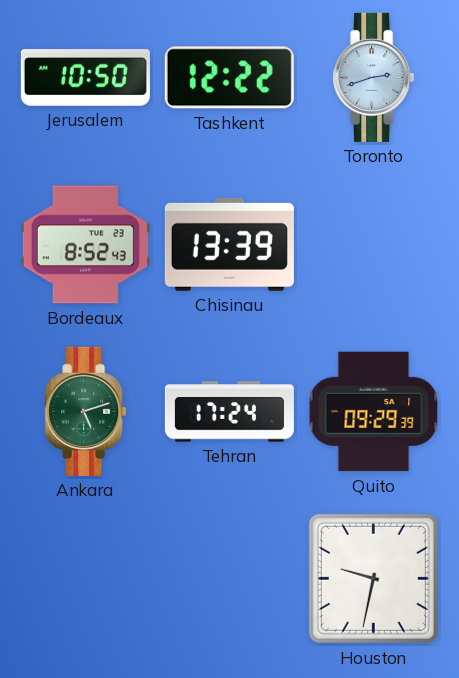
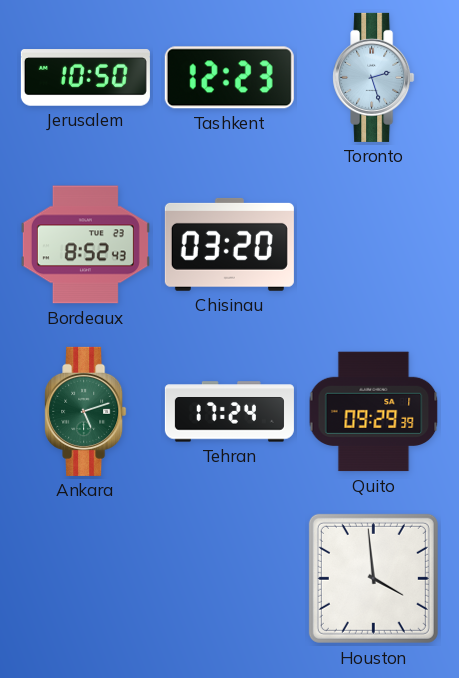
Tashkent: 12:22 -> 12:23
Toronto: 2:42 -> 2:27
Chisinau: 13:39 -> 03:20
Houston: 9:32 -> 3:59
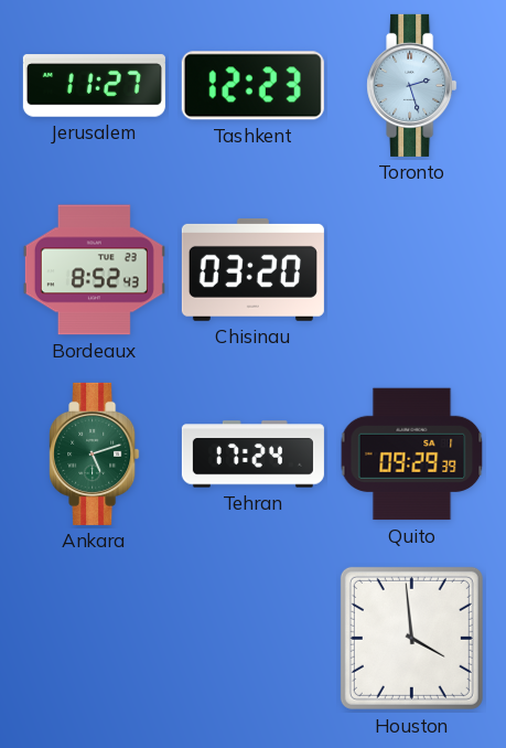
Jerusalem: 10:50 -> 11:27
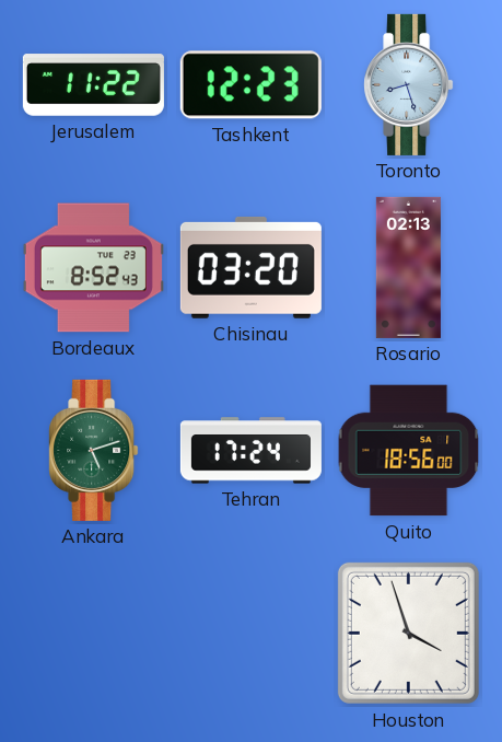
Jerusalem: 11:27 -> 11:22
Toronto: 2:27 -> 8:27
Rosario: none -> 02:13
Quito: 09:29 -> 18:56
Houston: 3:59 -> 3:57
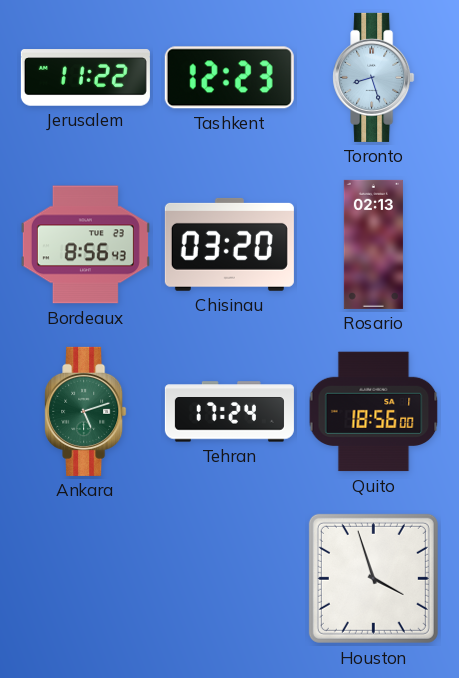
Bordeaux: 8:52 -> 8:56
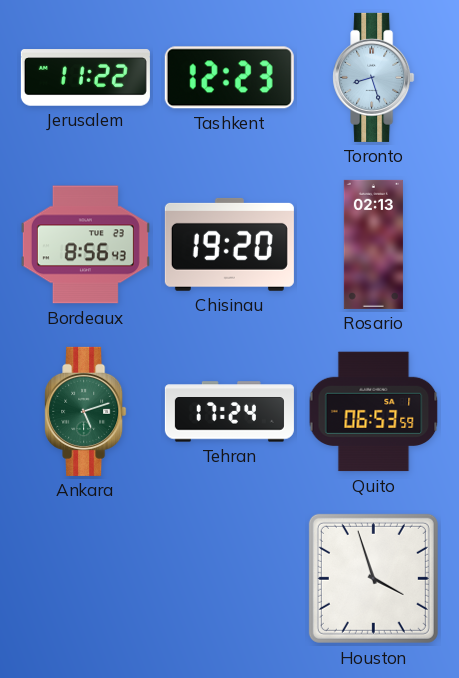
Chisinau: 03:20 -> 19:20
Quito: 18:56 -> 06:53
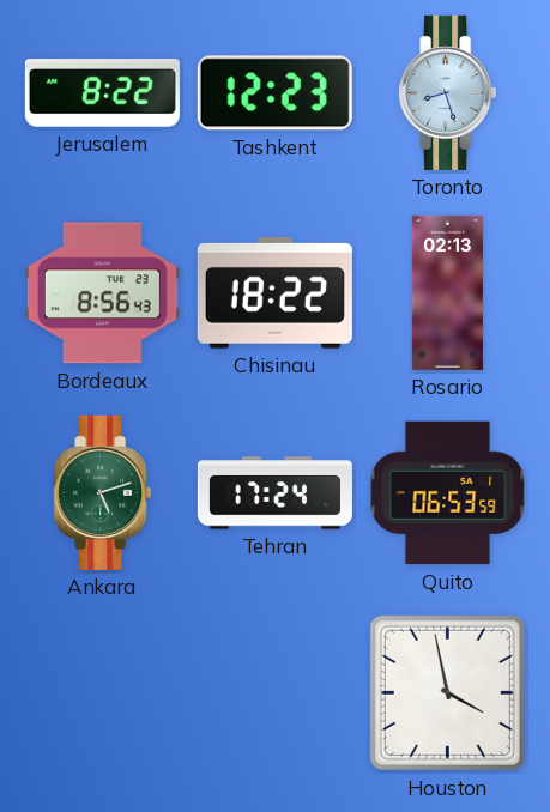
Jerusalem: 11:22 -> 8:22
Chisinau: 19:20 -> 18:22
Houston: 3:57 -> 3:58
